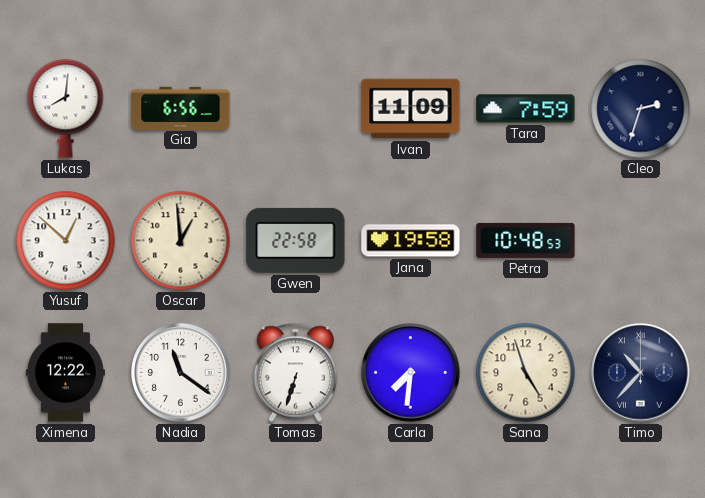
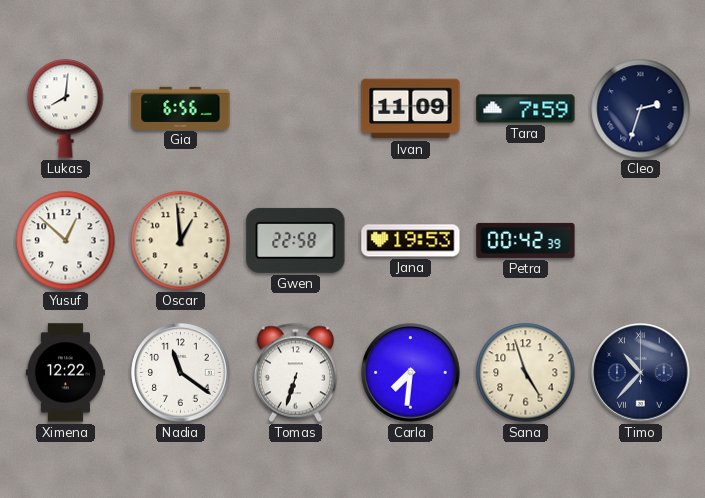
Jana: 19:58 -> 19:53
Petra: 10:48 -> 00:42
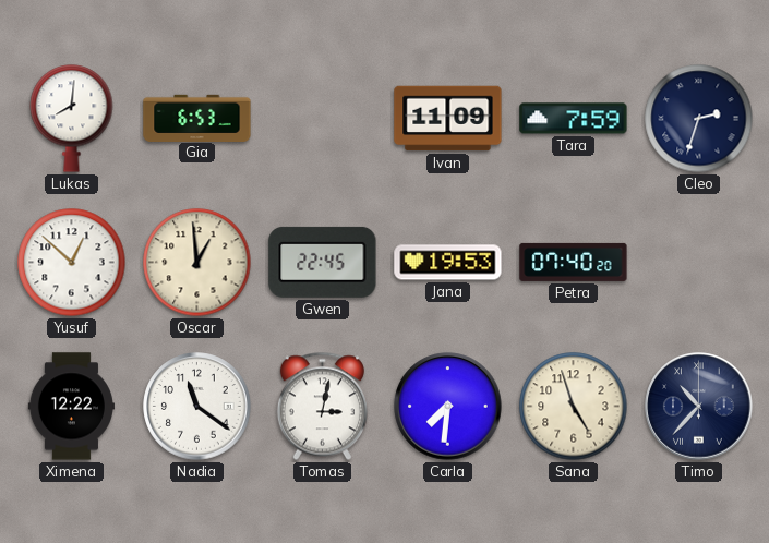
Gia: 6:56 -> 6:53
Gwen: 22:58 -> 22:45
Petra: 00:42 -> 07:40
Tomas: 6:33 -> 3:02
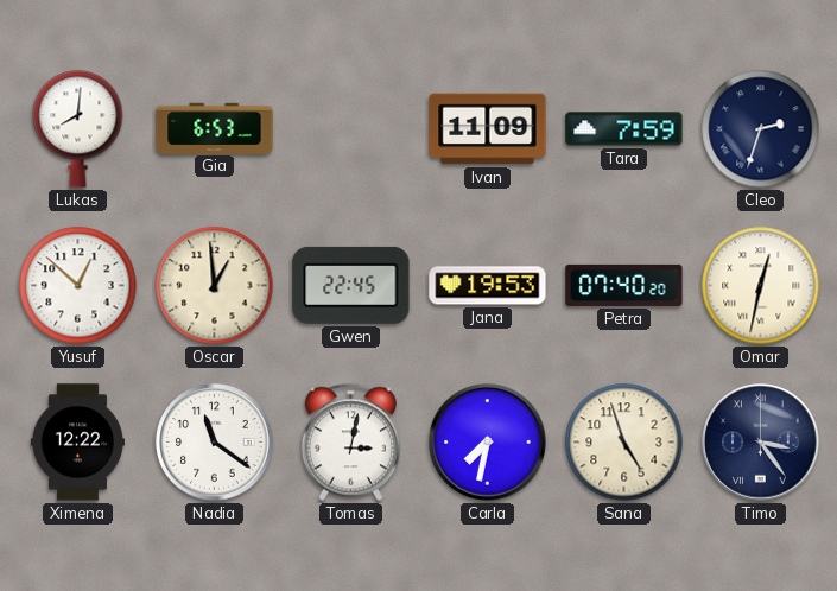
Omar: none -> 12:32
Carla: 7:31 -> 7:32
Timo: 10:37 -> 3:24
